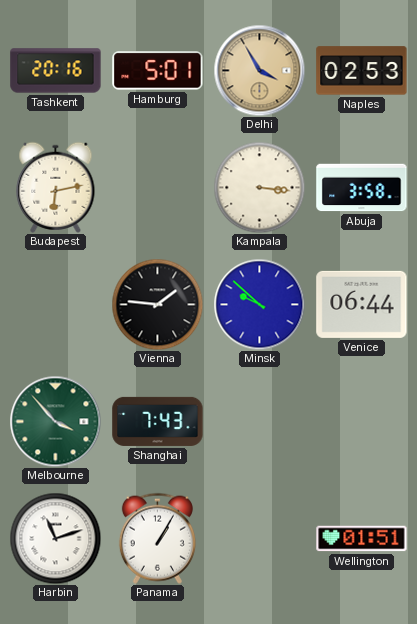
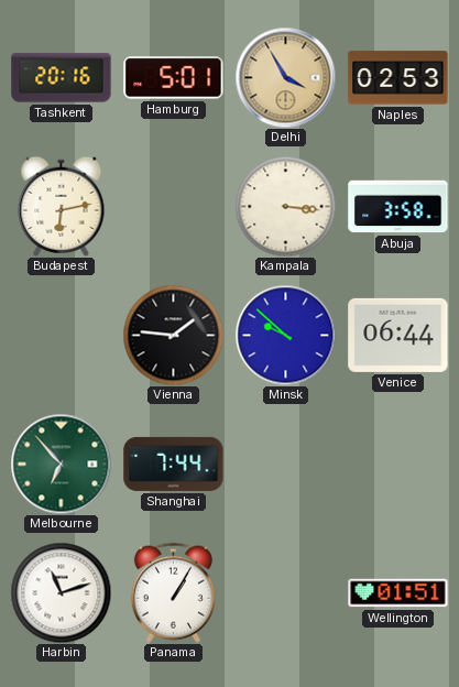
Melbourne: 3:53 -> 6:53
Shanghai: 7:43 -> 7:44
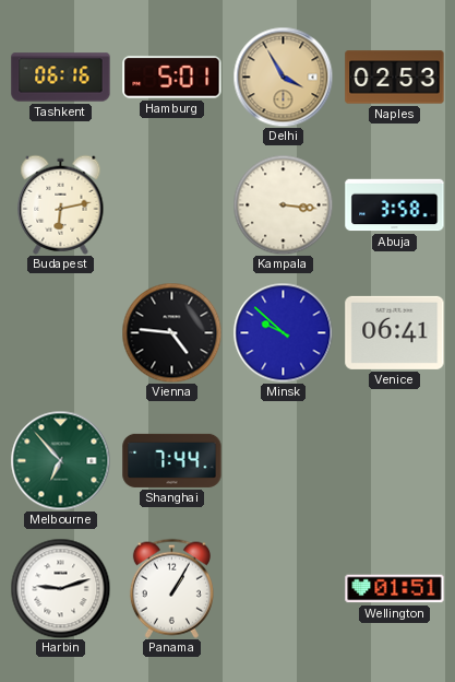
Tashkent: 20:16 -> 06:16
Vienna: 1:46 -> 4:46
Venice: 06:44 -> 06:41
Harbin: 11:12 -> 9:12
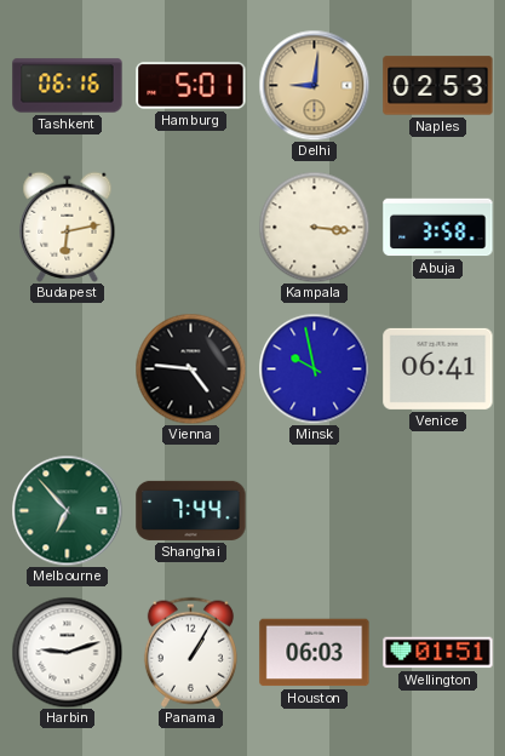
Delhi: 3:55 -> 9:01
Minsk: 9:52 -> 9:58
Houston: none -> 06:03
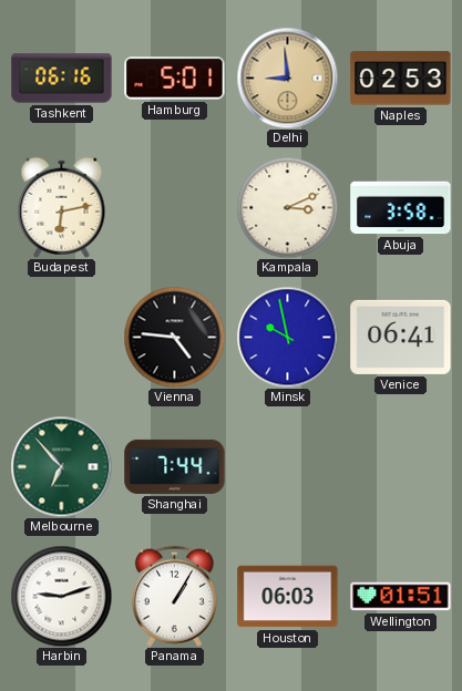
Delhi: 9:01 -> 8:59
Kampala: 3:16 -> 3:11
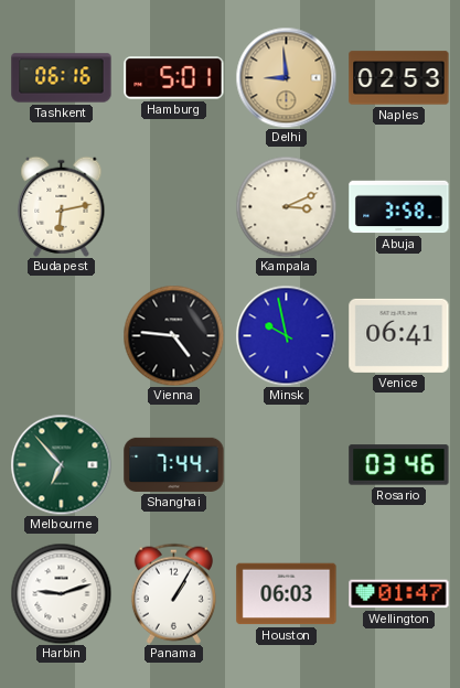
Rosario: none -> 03:46
Wellington: 01:51 -> 01:47
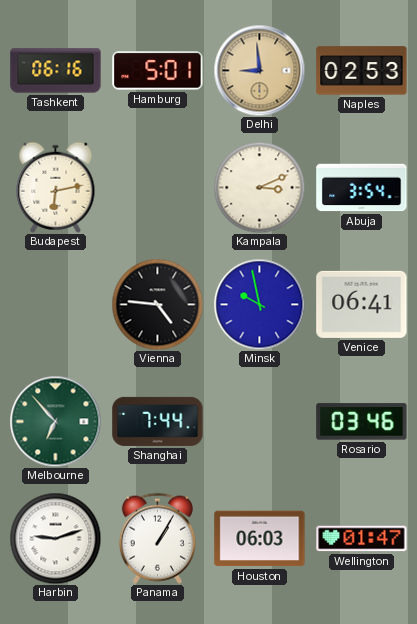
Abuja: 3:58 -> 3:54
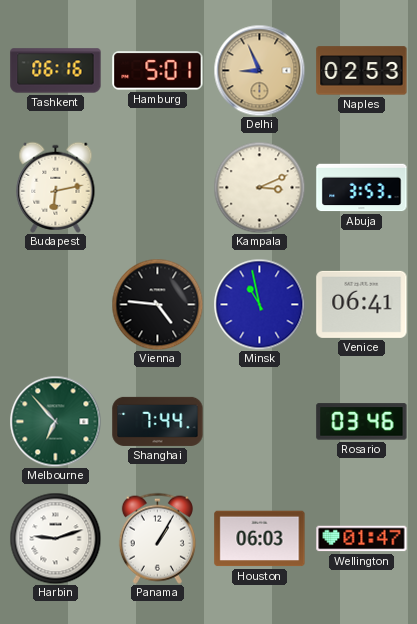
Delhi: 8:59 -> 8:56
Abuja: 3:54 -> 3:53
Minsk: 9:58 -> 10:58
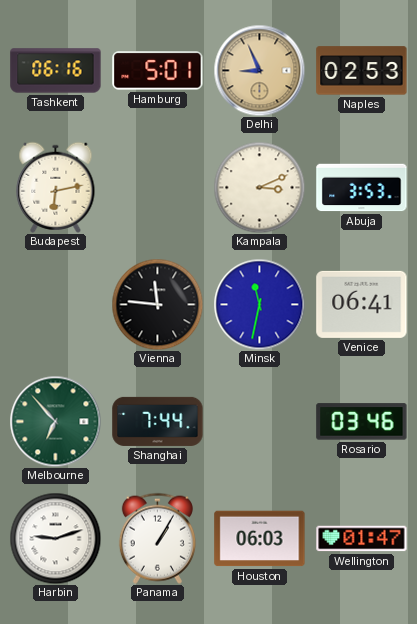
Vienna: 4:46 -> 11:46
Minsk: 10:58 -> 11:32
